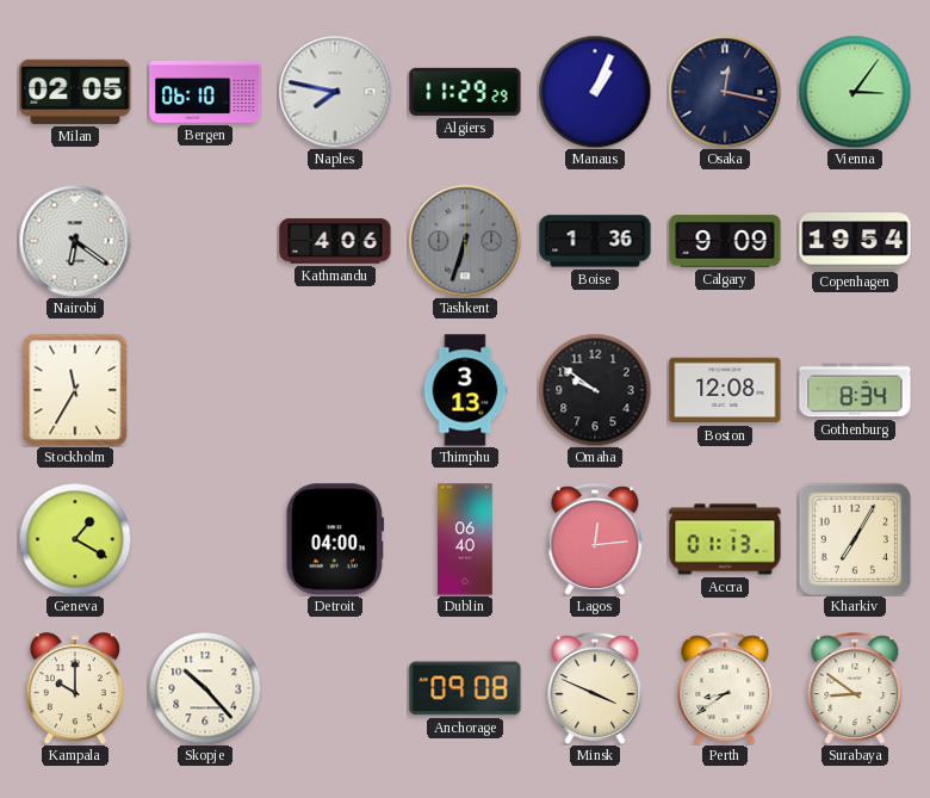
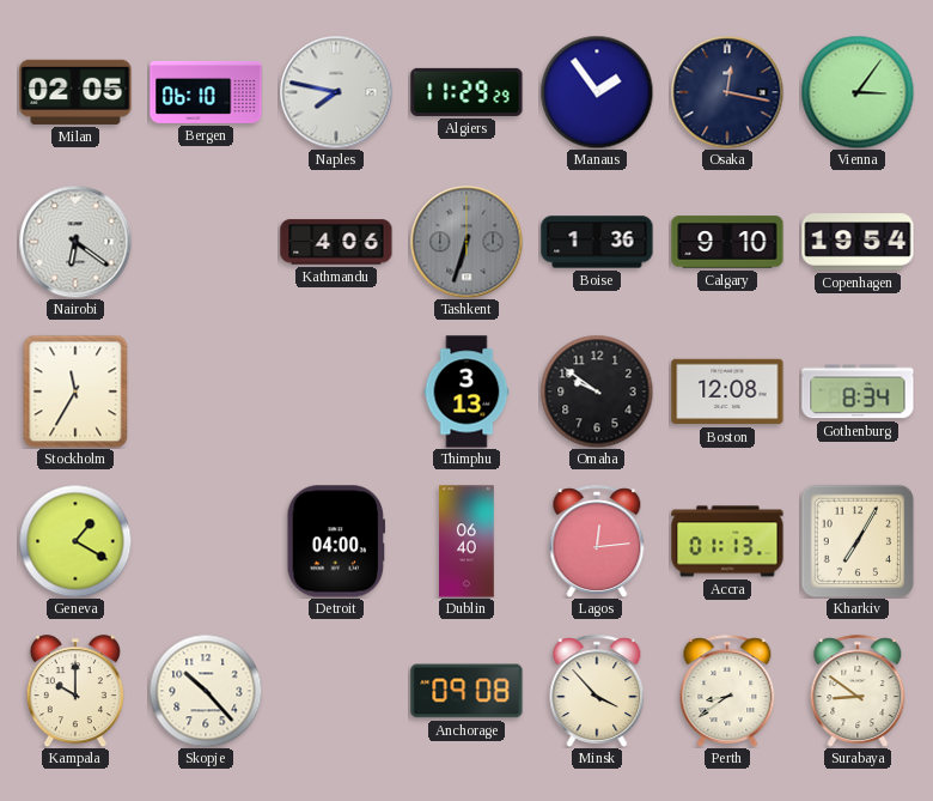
Manaus: 1:04 -> 1:54
Calgary: 9:09 -> 9:10
Minsk: 3:49 -> 3:53
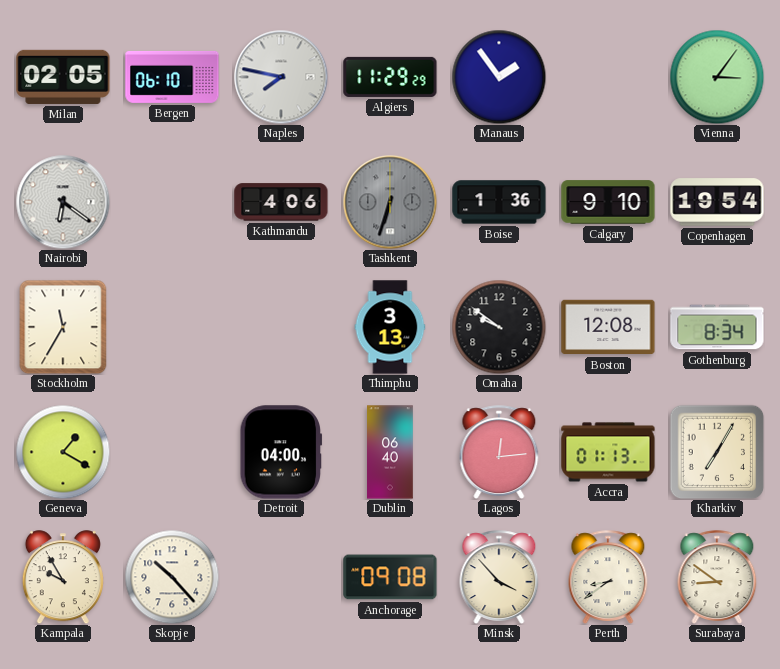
Osaka: 12:17 -> none
Kampala: 10:00 -> 9:55
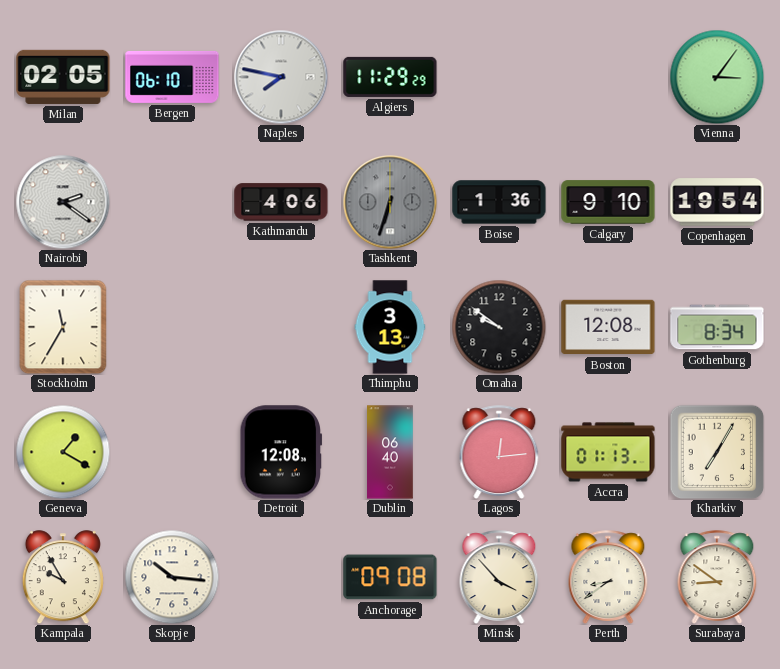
Manaus: 1:54 -> none
Nairobi: 6:21 -> 2:21
Detroit: 04:00 -> 12:08
Skopje: 10:23 -> 10:16
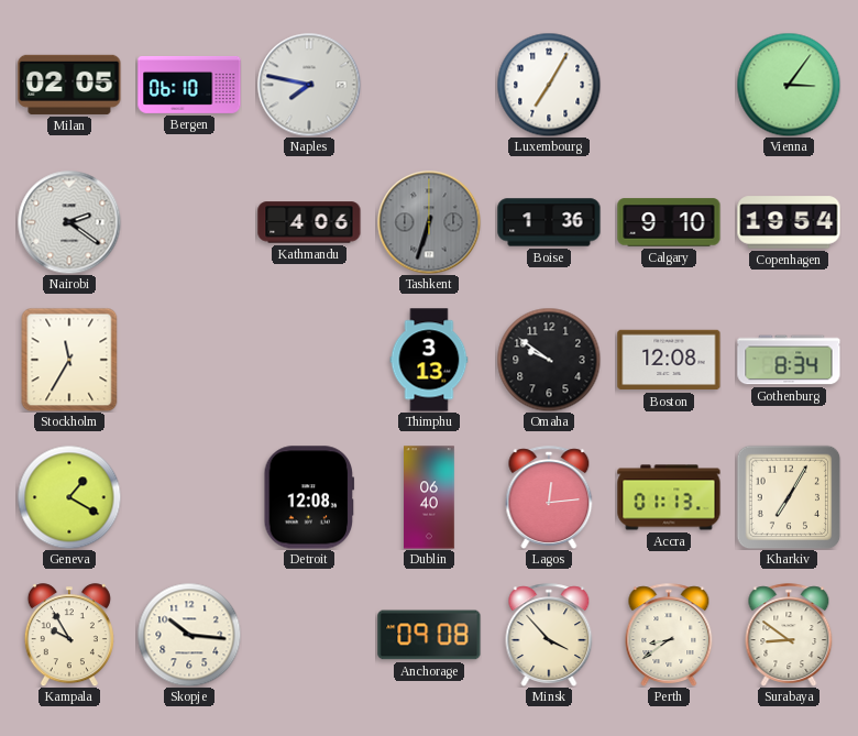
Algiers: 11:29 -> none
Luxembourg: none -> 7:05
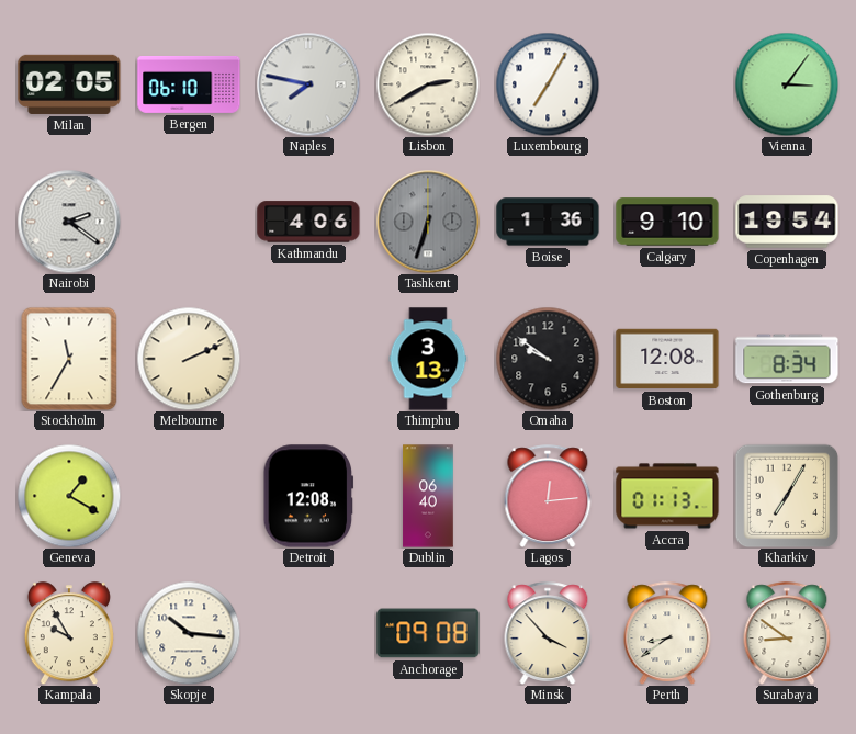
Lisbon: none -> 2:40
Melbourne: none -> 2:11
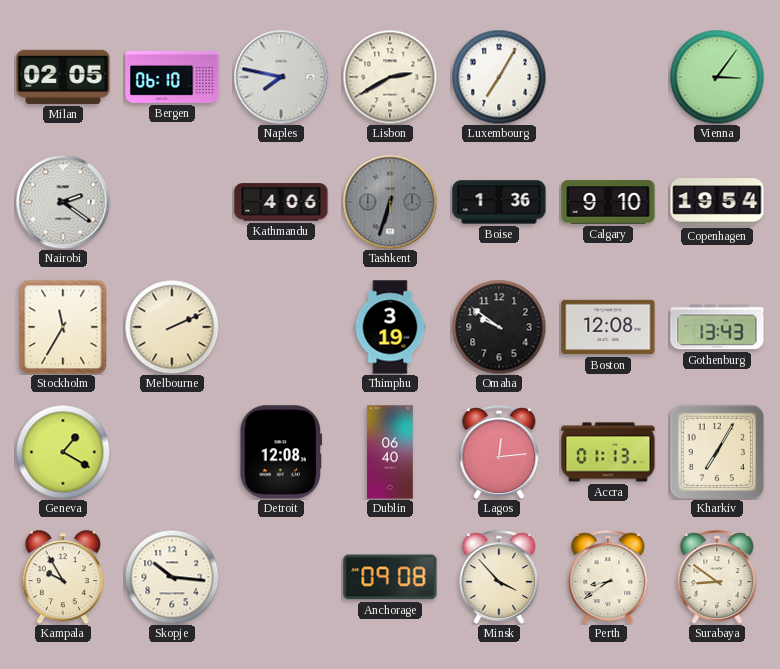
Thimphu: 3:13 -> 3:19
Gothenburg: 8:34 -> 13:43
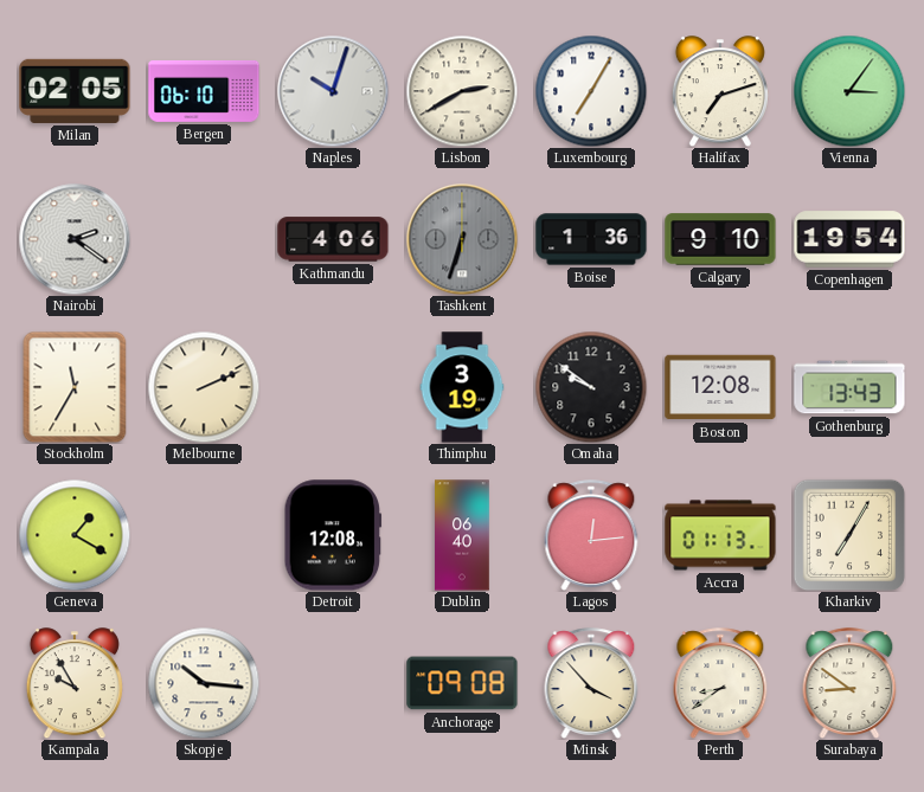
Naples: 7:47 -> 10:03
Halifax: none -> 7:12
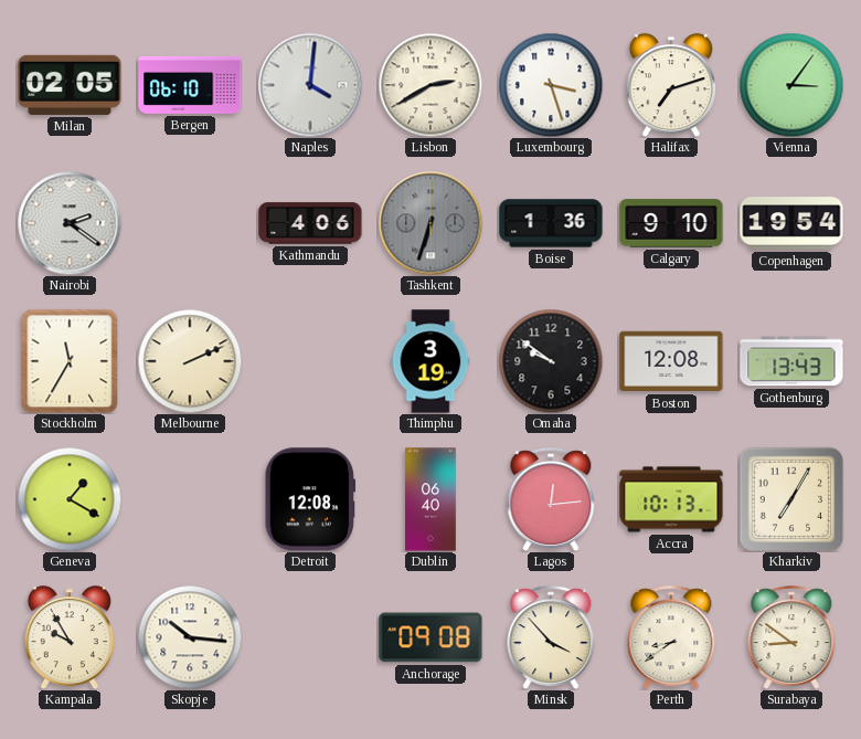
Naples: 10:03 -> 4:01
Luxembourg: 7:05 -> 3:27
Accra: 01:13 -> 10:13
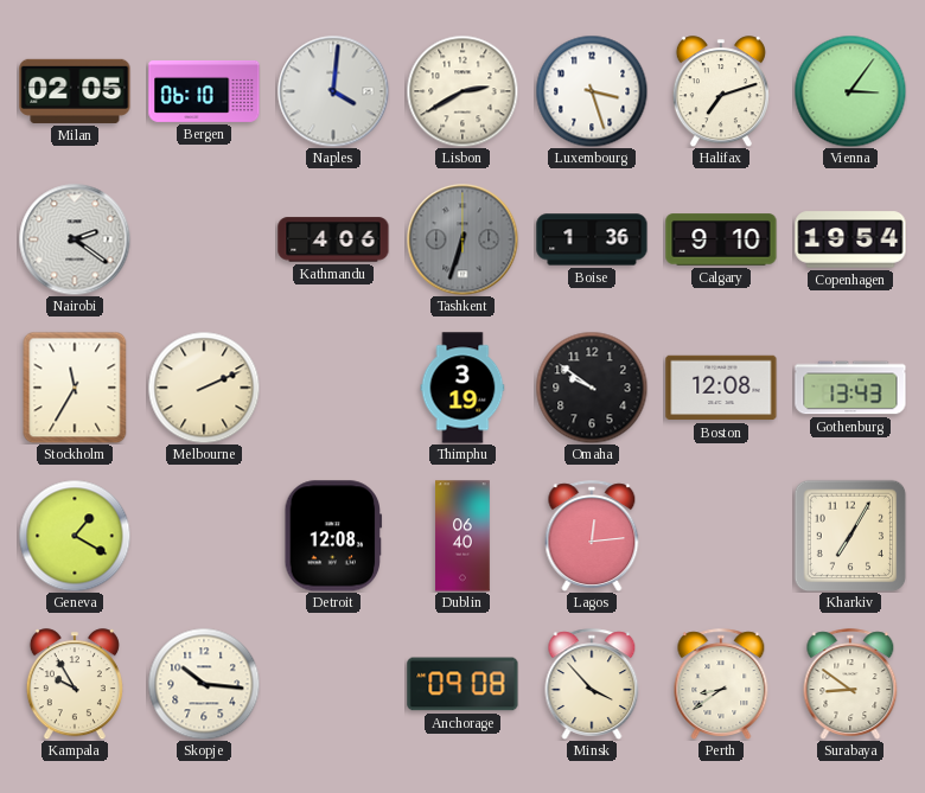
Accra: 10:13 -> none
